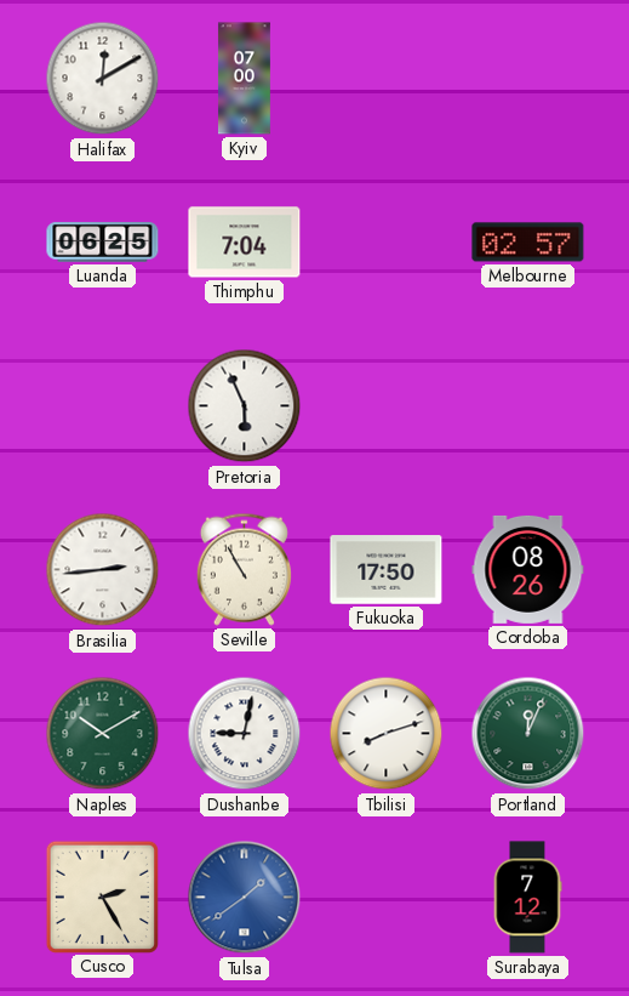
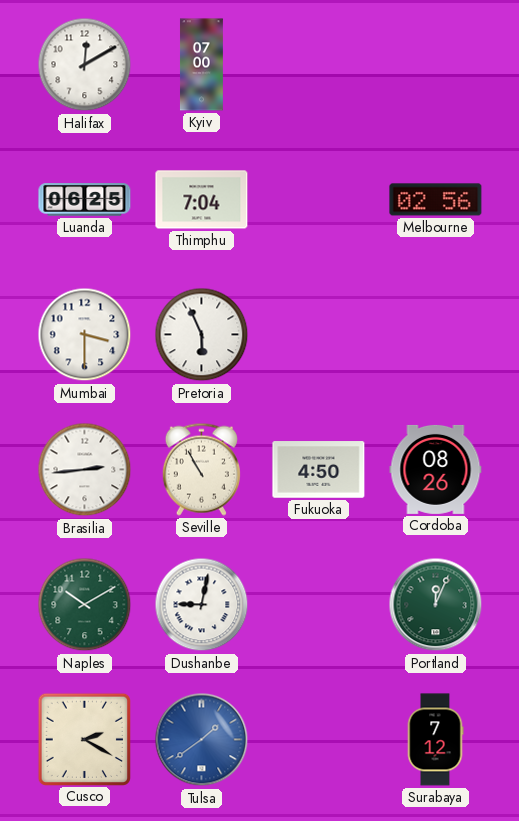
Melbourne: 02:57 -> 02:56
Mumbai: none -> 3:30
Fukuoka: 17:50 -> 4:50
Tbilisi: 8:12 -> none
Cusco: 2:25 -> 2:20
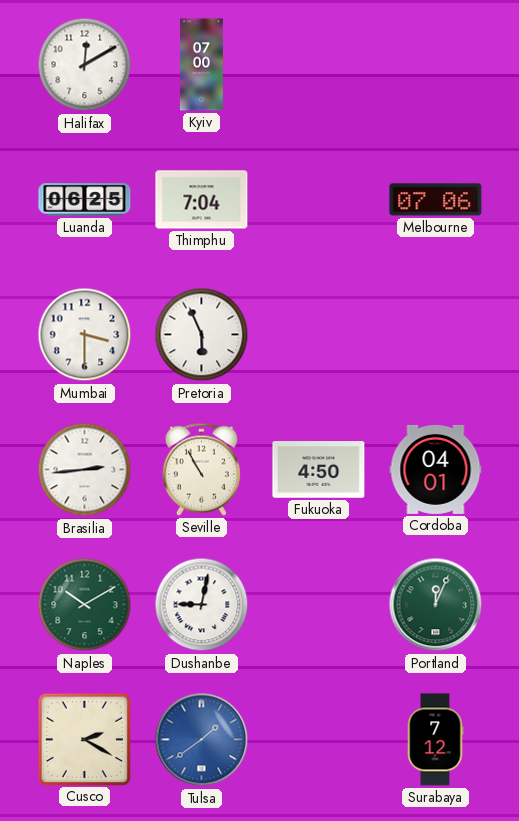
Melbourne: 02:56 -> 07:06
Cordoba: 08:26 -> 04:01
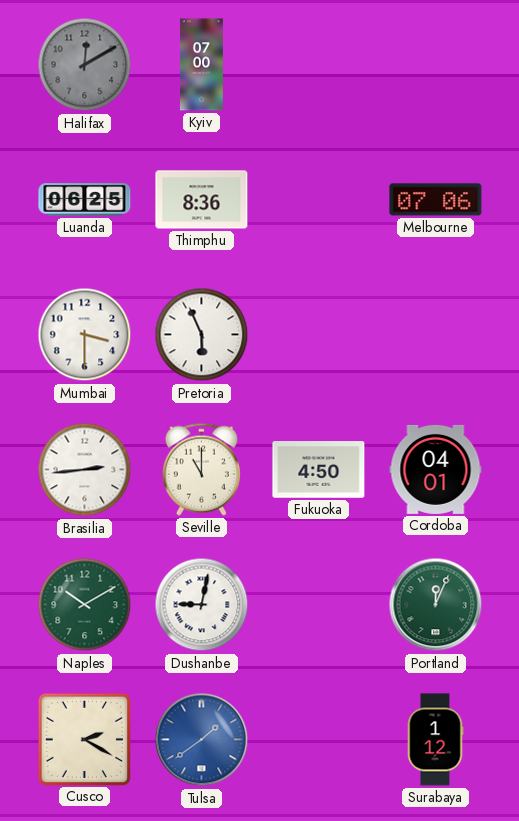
Halifax dial: white -> grey
Thimphu: 7:04 -> 8:36
Seville: 10:55 -> 11:00
Surabaya: 7:12 -> 1:12
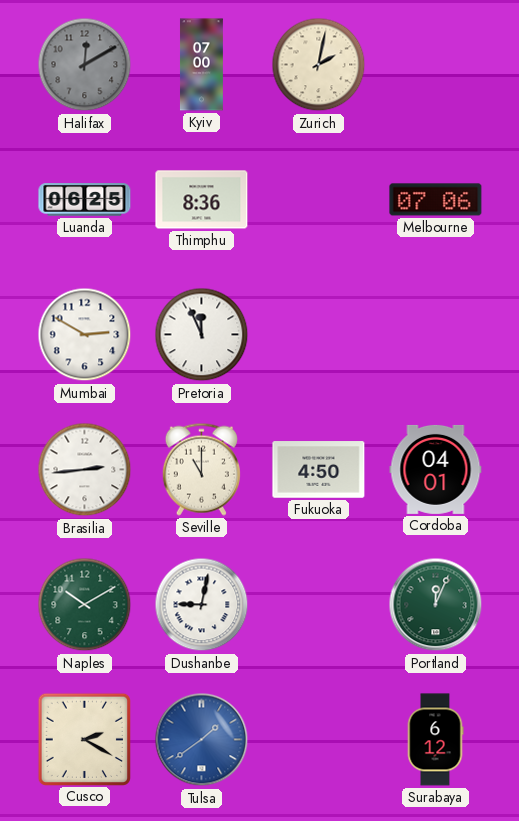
Zurich: none -> 2:02
Mumbai: 3:30 -> 2:50
Pretoria: 5:56 -> 11:56
Surabaya: 1:12 -> 6:12
